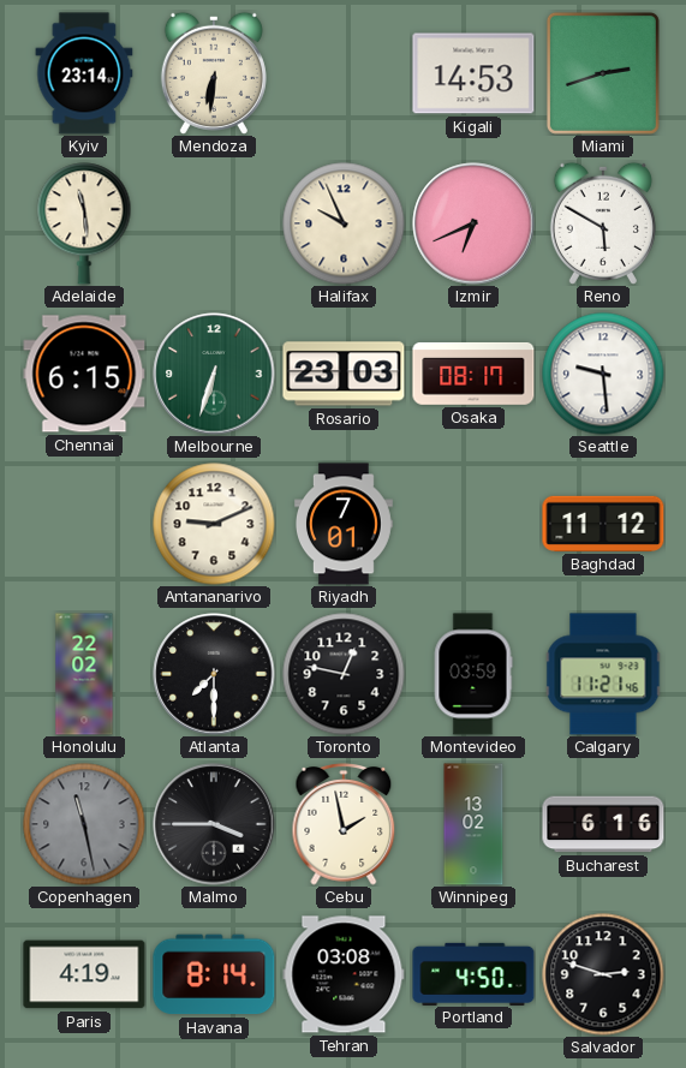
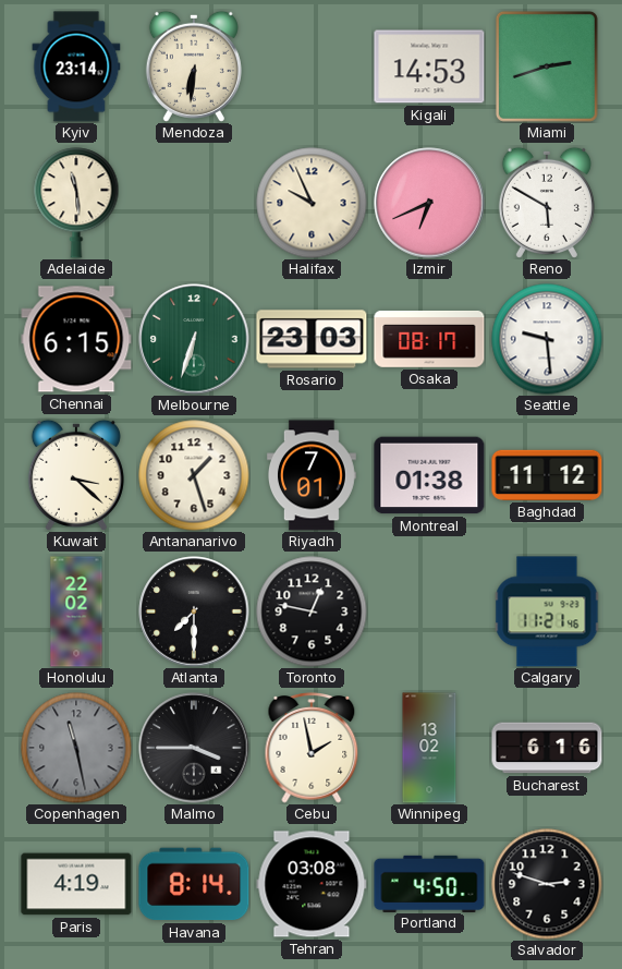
Kuwait: none -> 3:22
Antananarivo: 9:11 -> 1:27
Montreal: none -> 01:38
Montevideo: 03:59 -> none
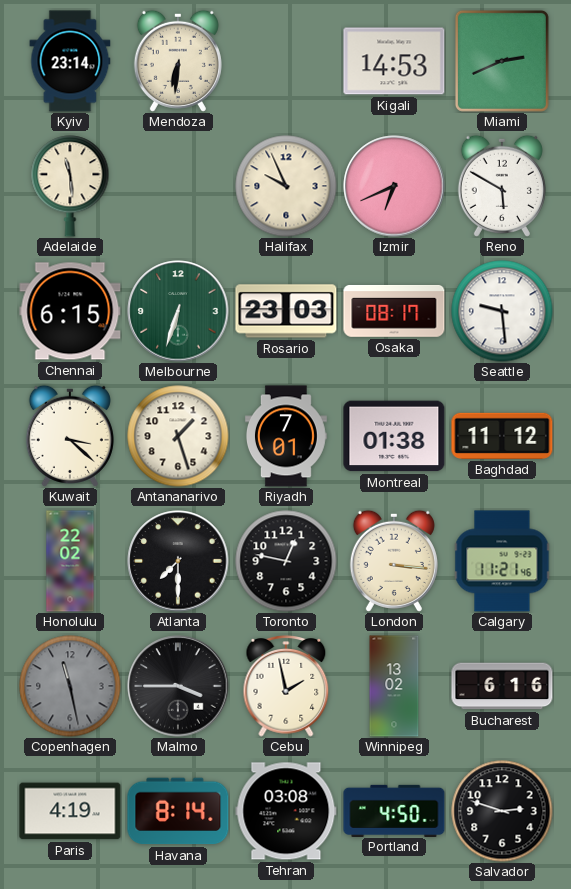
Miami: 2:42 -> 2:41
London: none -> 3:16
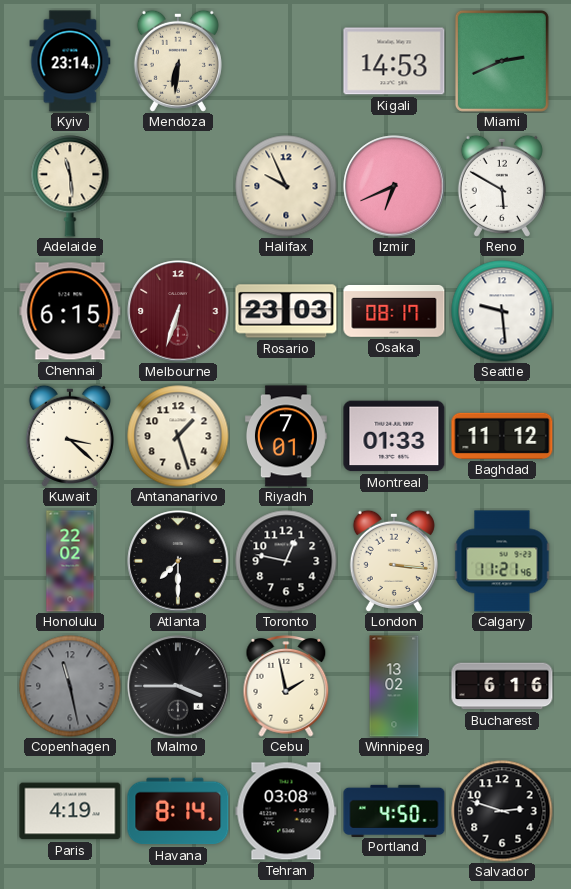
Melbourne dial: green -> burgundy
Montreal: 01:38 -> 01:33
